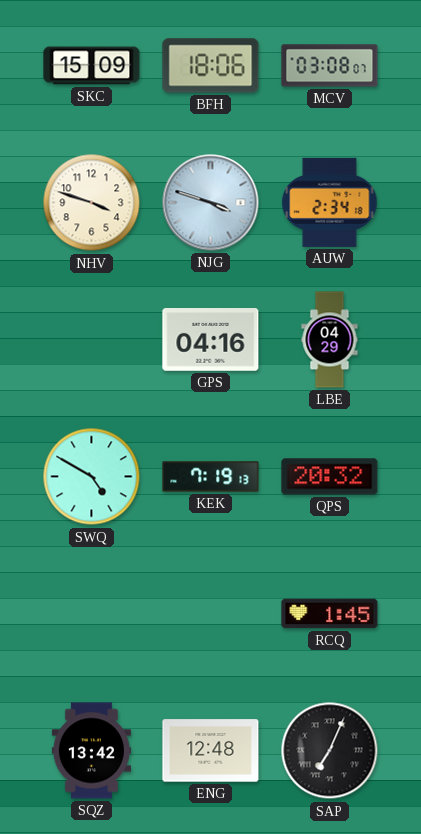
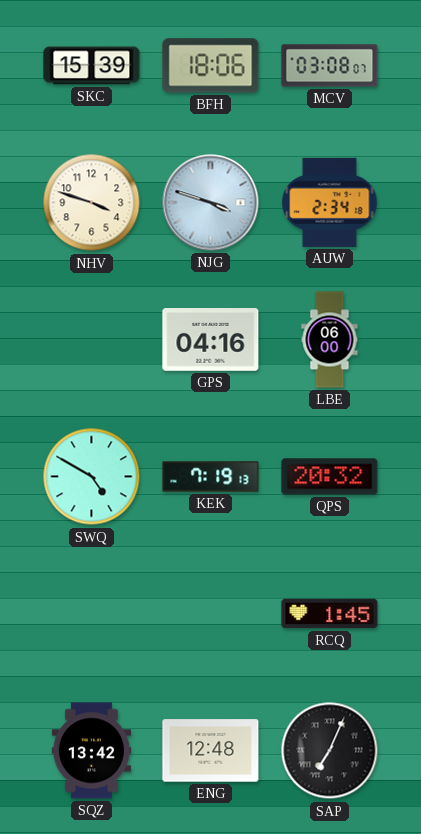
SKC: 15:09 -> 15:39
LBE: 04:29 -> 06:00
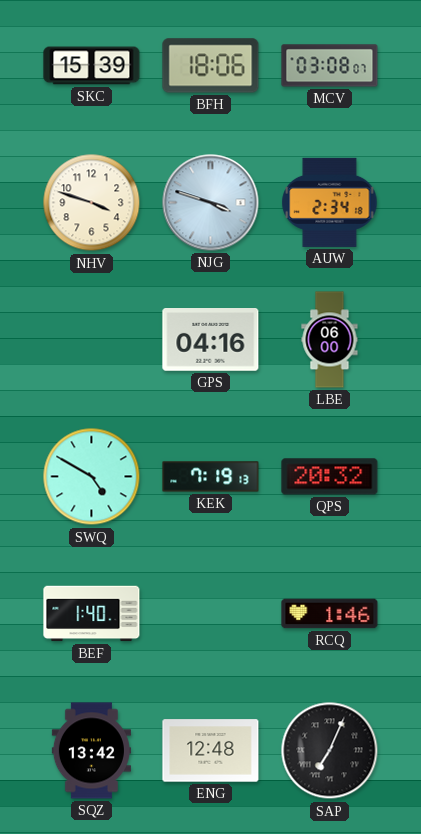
BEF: none -> 1:40
RCQ: 1:45 -> 1:46
